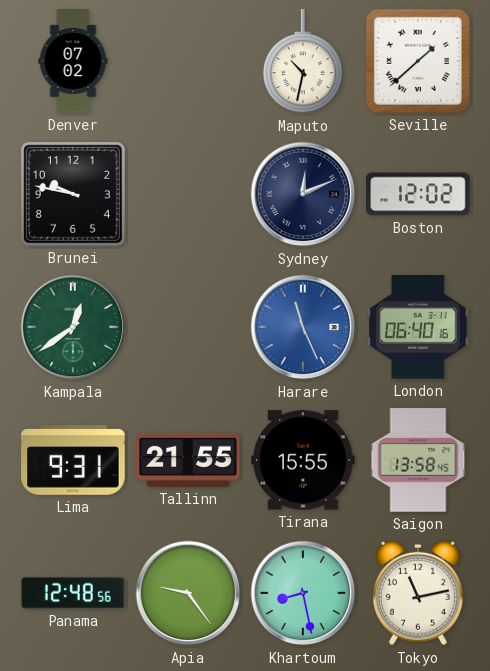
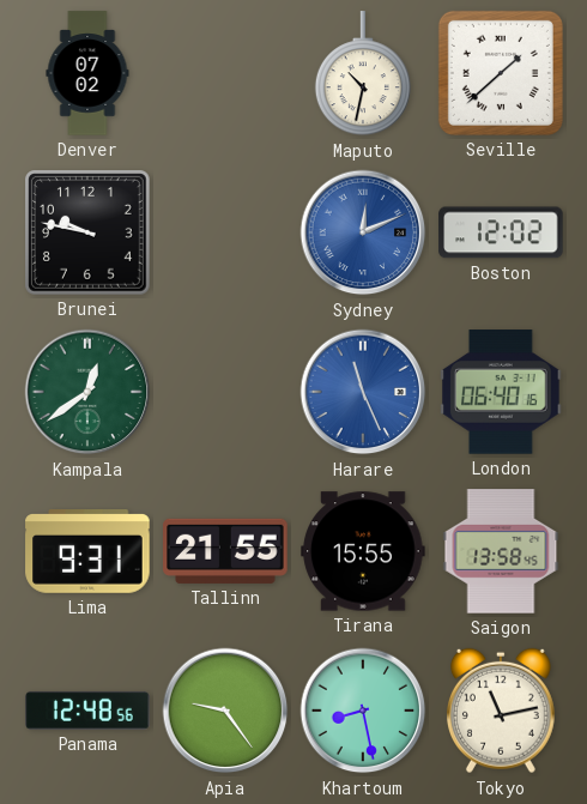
Sydney dial: navy -> blue
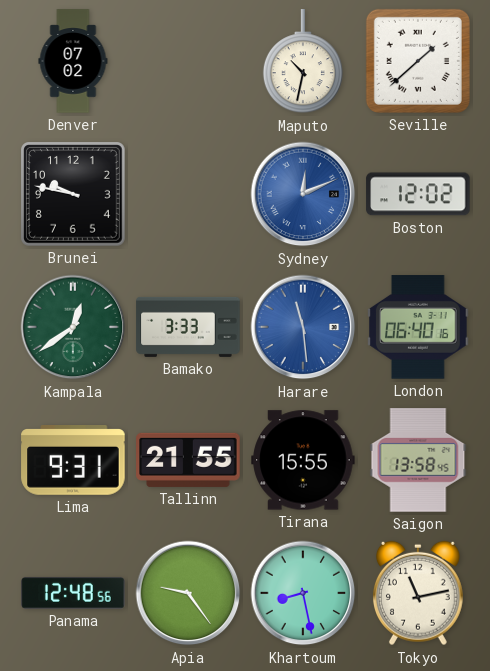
Bamako: none -> 3:33
Harare: 11:26 -> 11:29
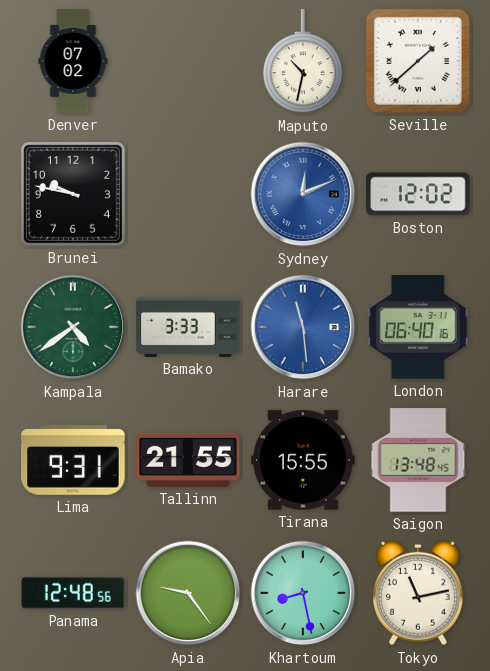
Kampala: 12:39 -> 4:39
Saigon: 13:58 -> 13:48
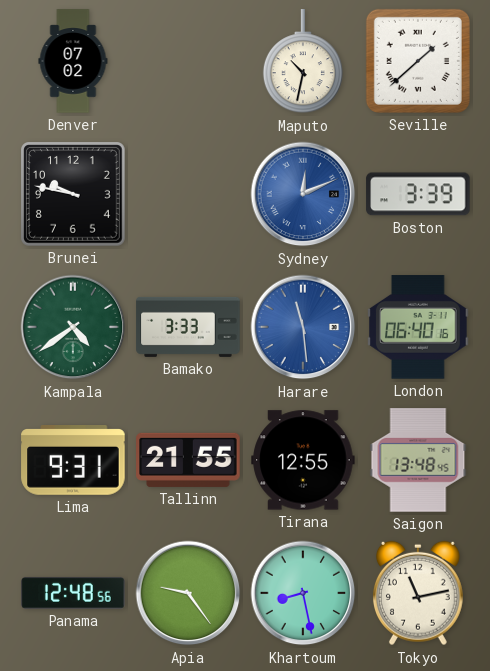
Boston: 12:02 -> 3:39
Tirana: 15:55 -> 12:55
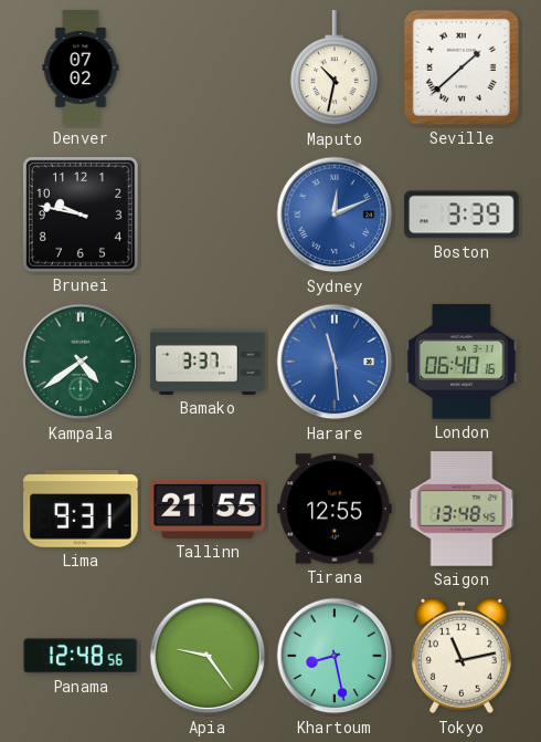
Bamako: 3:33 -> 3:37
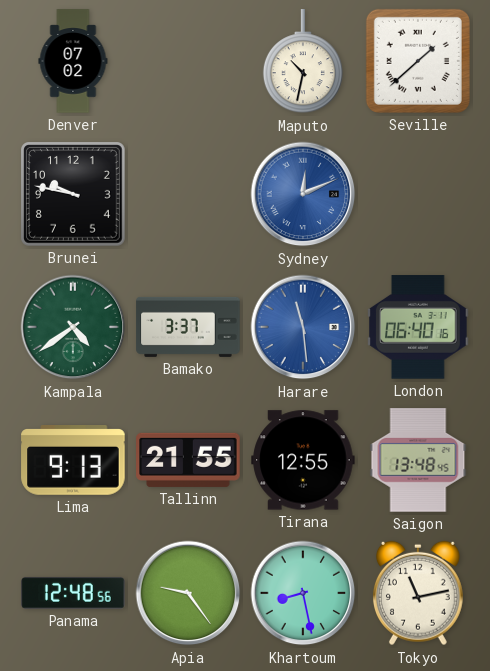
Boston: 3:39 -> none
Lima: 9:31 -> 9:13
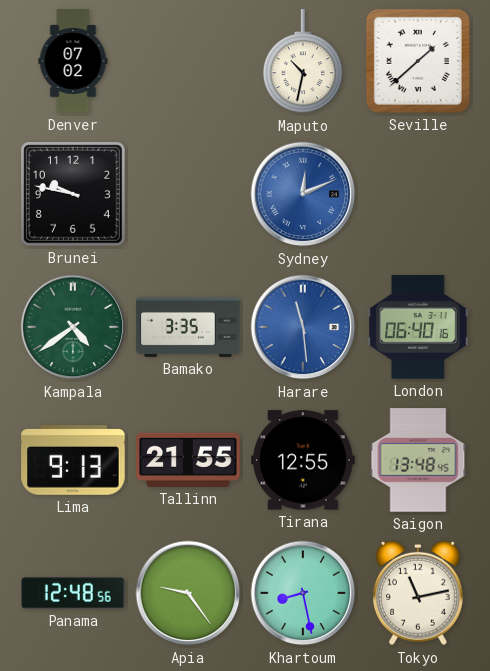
Bamako: 3:37 -> 3:35
